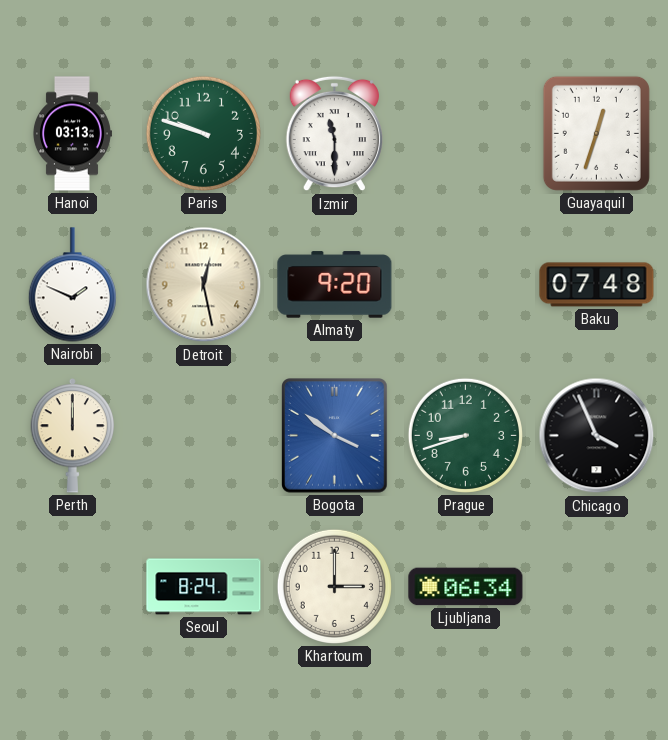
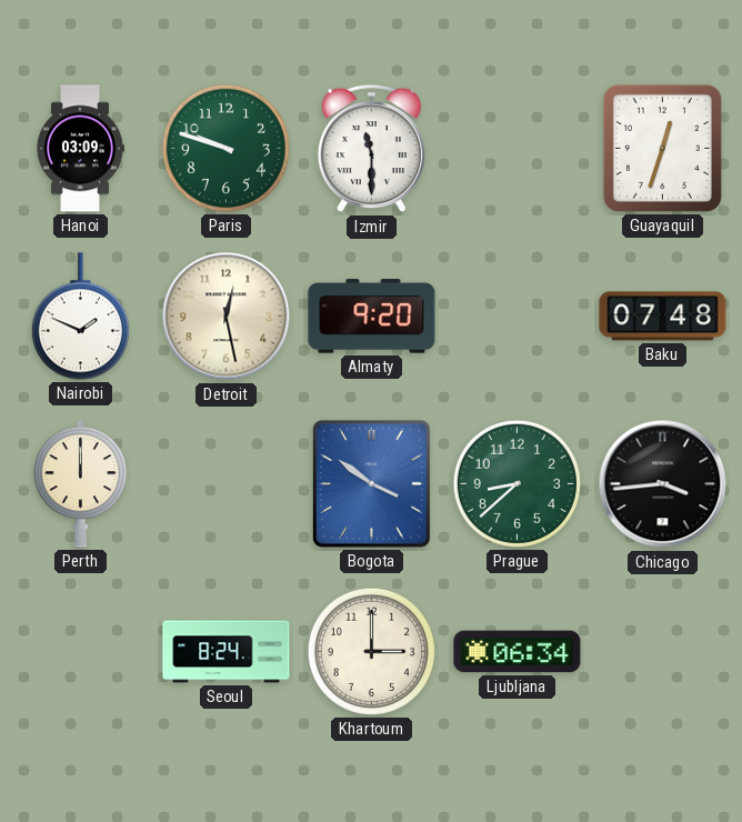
Hanoi: 03:13 -> 03:09
Prague: 8:42 -> 8:38
Chicago: 3:56 -> 3:44
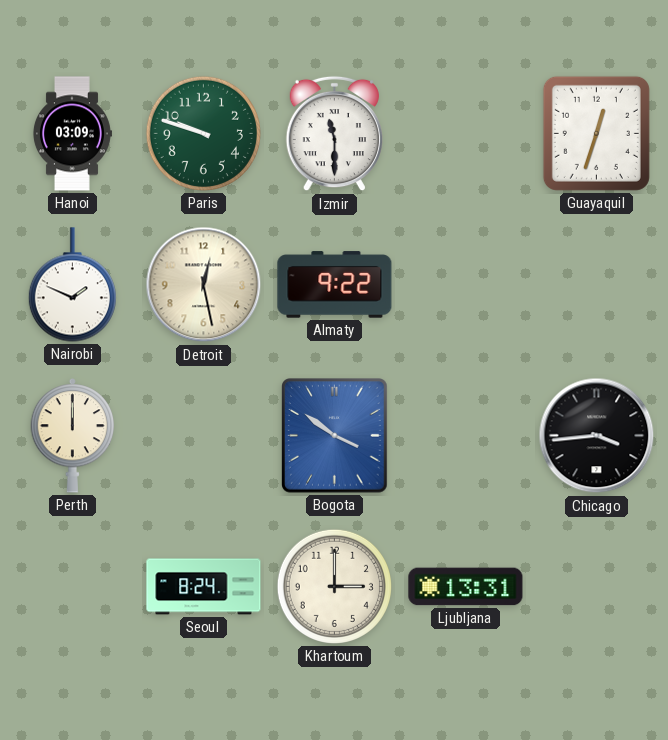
Almaty: 9:20 -> 9:22
Baku: 07:48 -> none
Prague: 8:38 -> none
Ljubljana: 06:34 -> 13:31
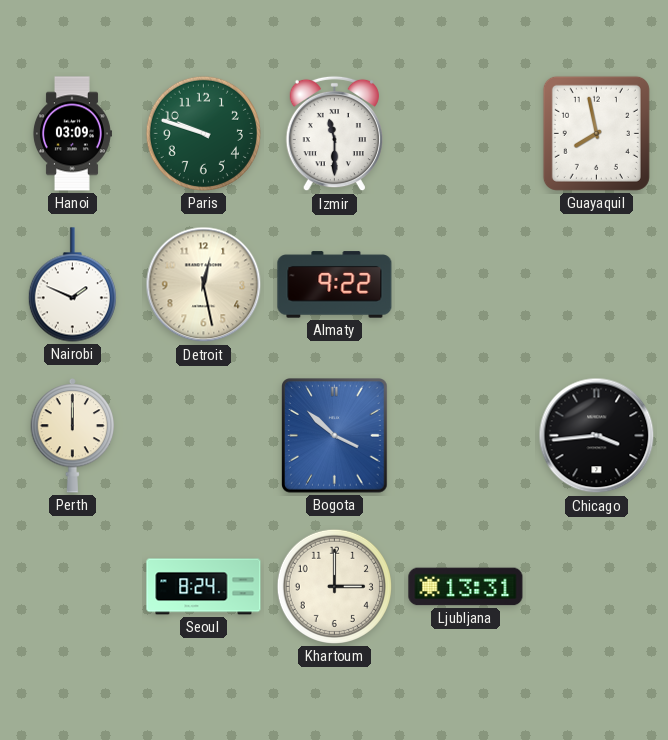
Guayaquil: 12:33 -> 7:58
Bogota: 3:51 -> 3:52
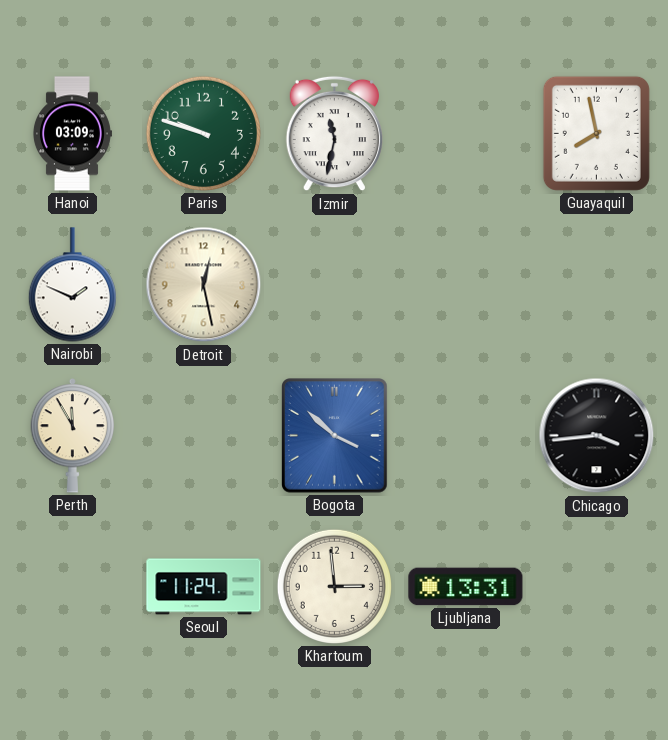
Izmir: 11:30 -> 11:32
Almaty: 9:22 -> none
Perth: 12:00 -> 11:55
Seoul: 8:24 -> 11:24
Khartoum: 3:00 -> 2:59
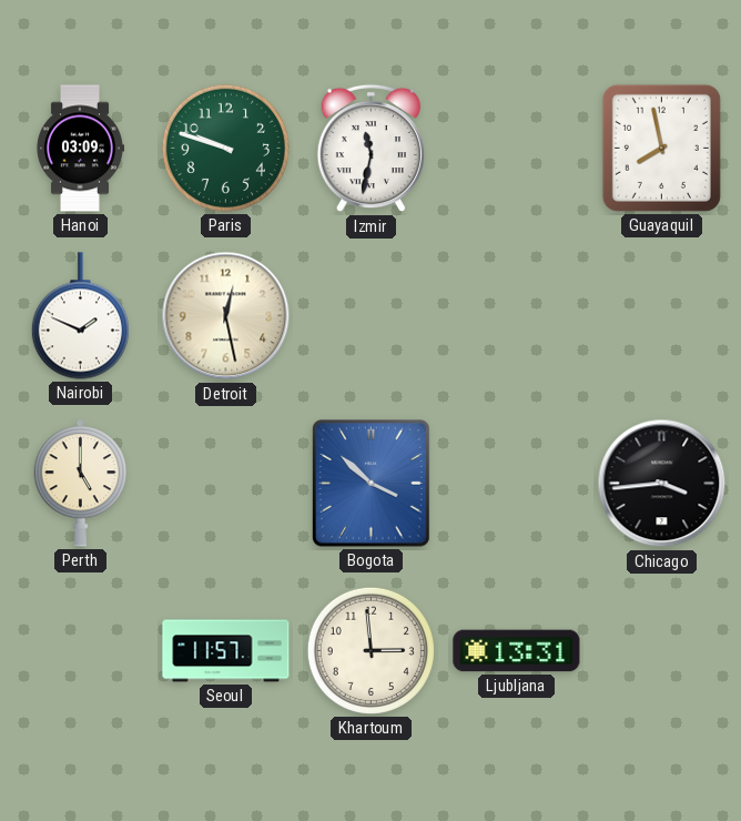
Perth: 11:55 -> 5:00
Seoul: 11:24 -> 11:57
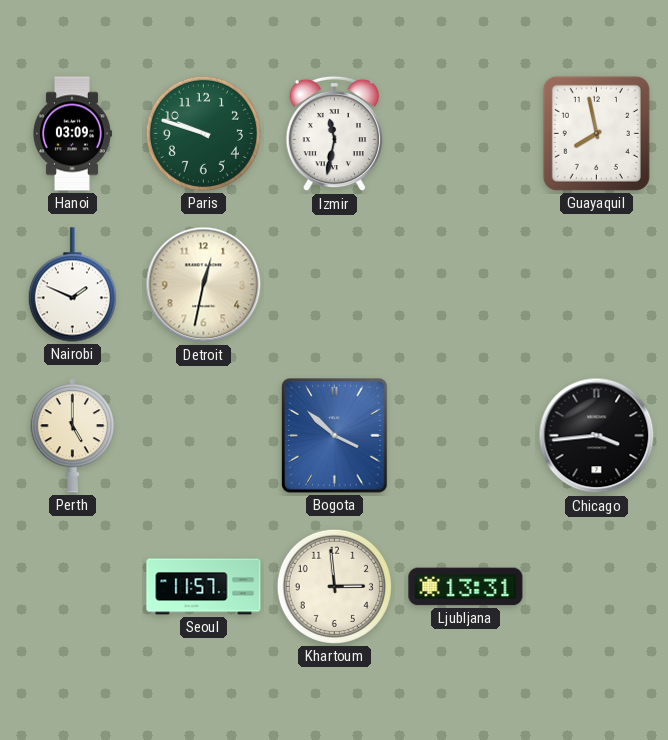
Detroit: 12:28 -> 12:32
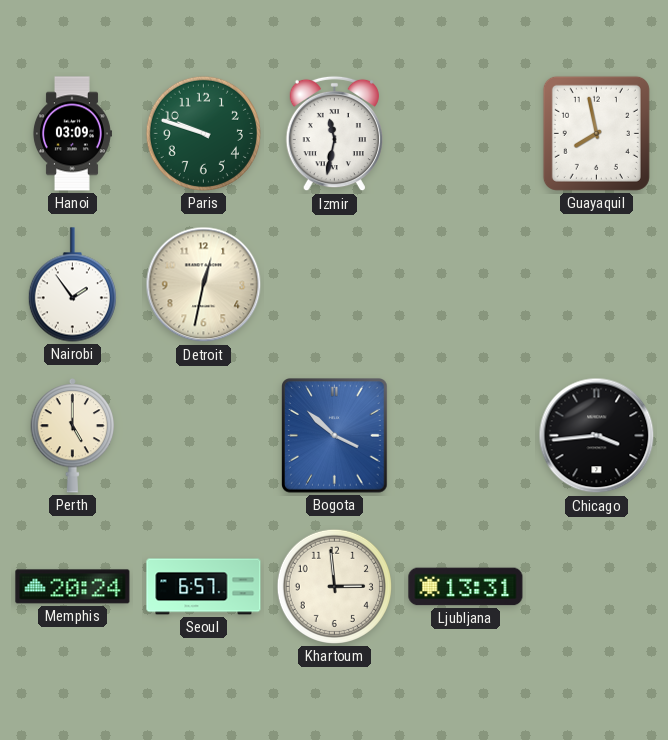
Nairobi: 1:49 -> 1:54
Memphis: none -> 20:24
Seoul: 11:57 -> 6:57
